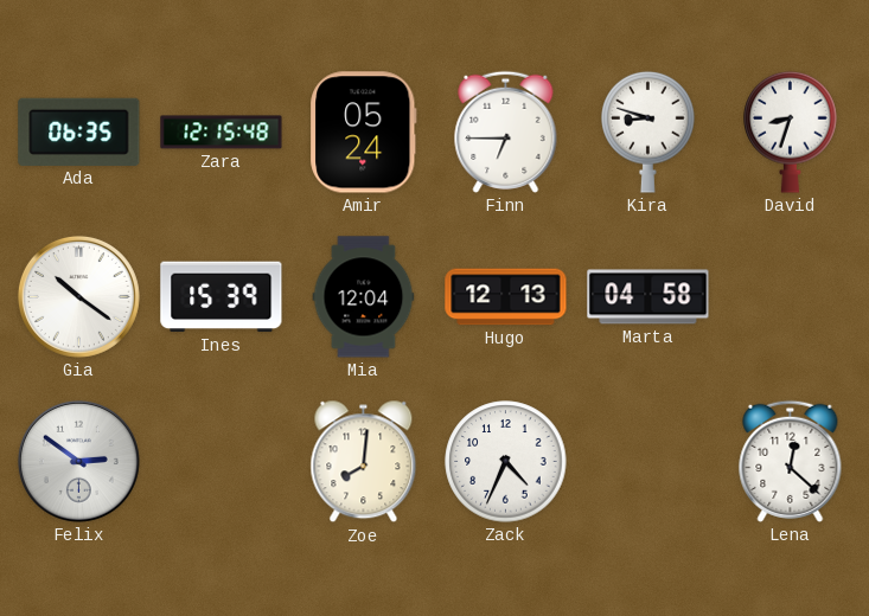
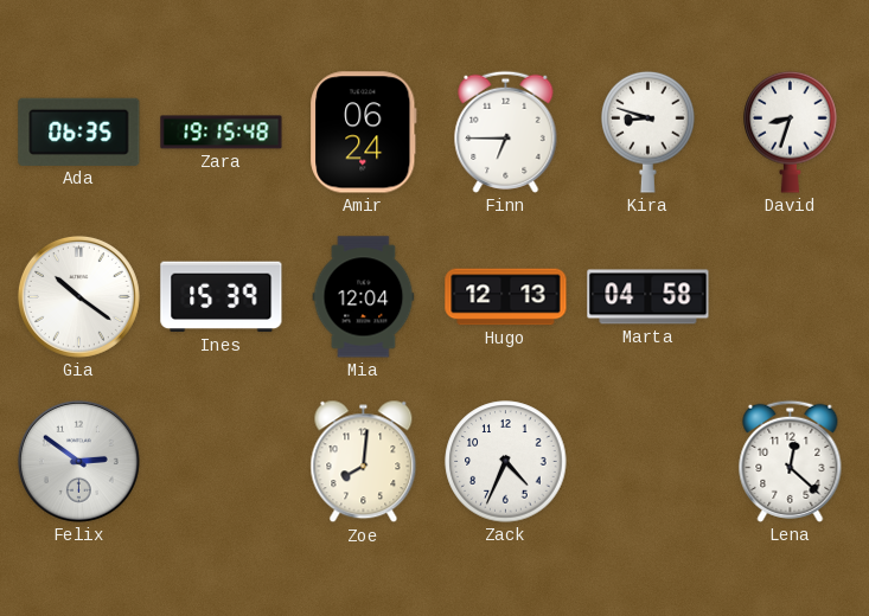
Zara: 12:15 -> 19:15
Amir: 05:24 -> 06:24
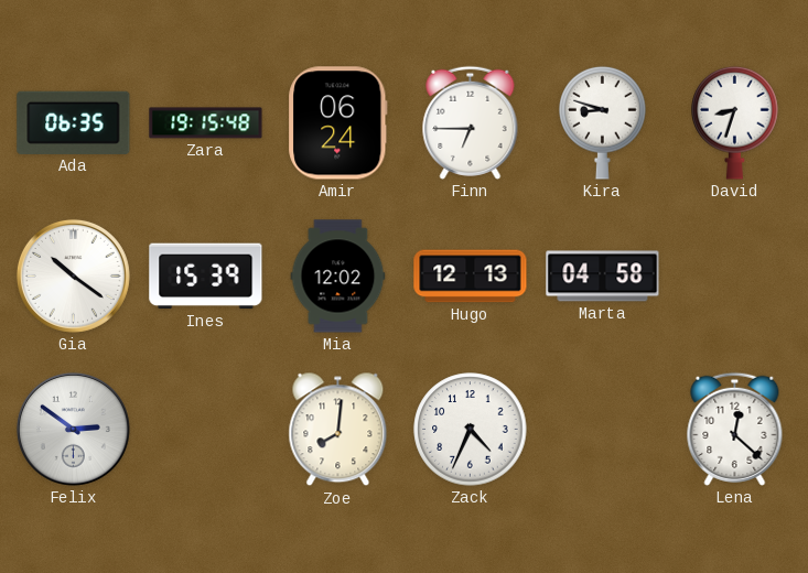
Mia: 12:04 -> 12:02
